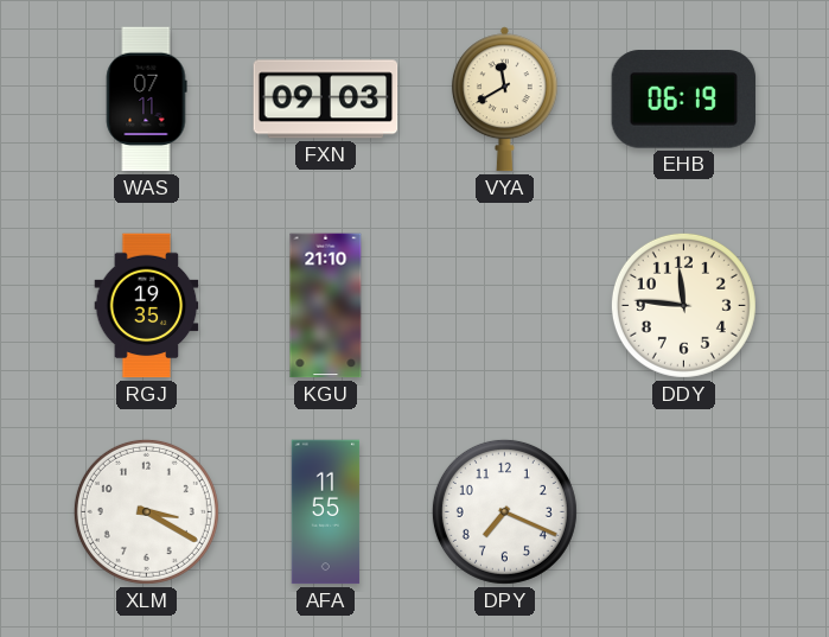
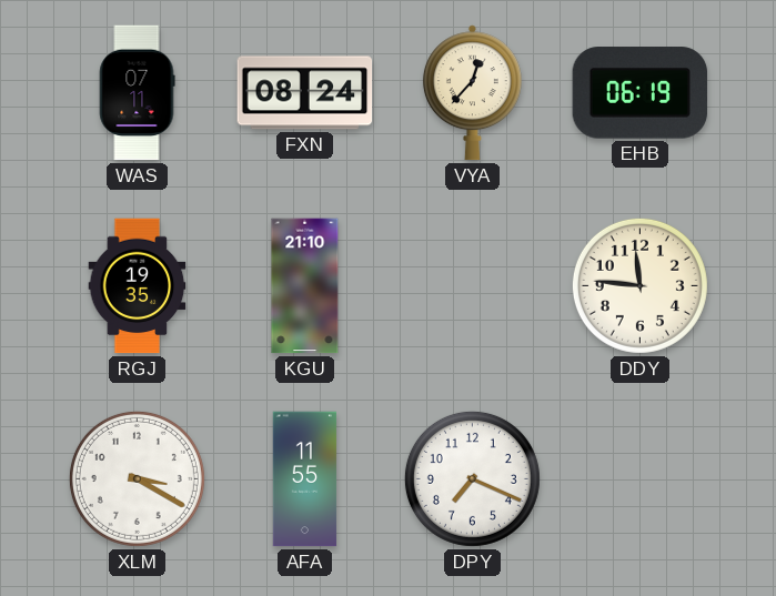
FXN: 09:03 -> 08:24
VYA: 11:40 -> 12:37
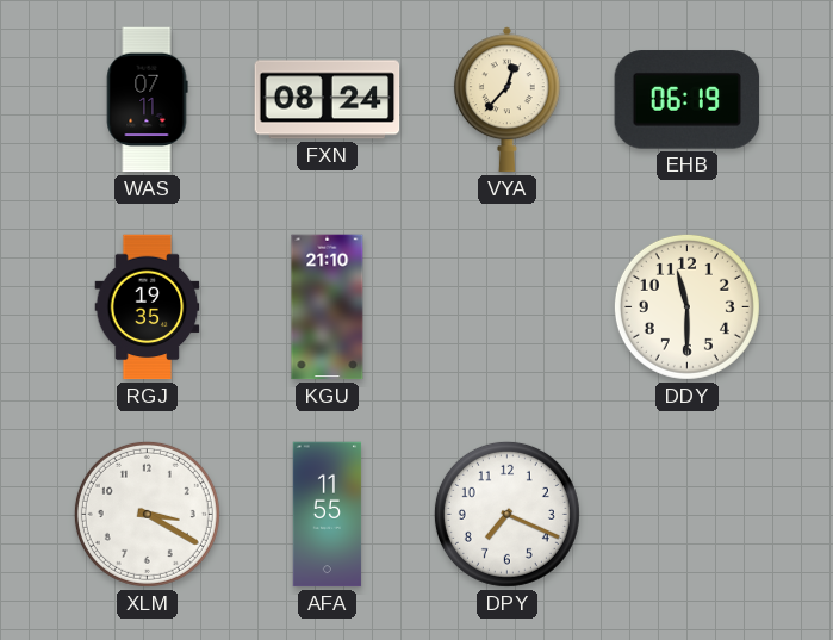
DDY: 11:46 -> 11:30
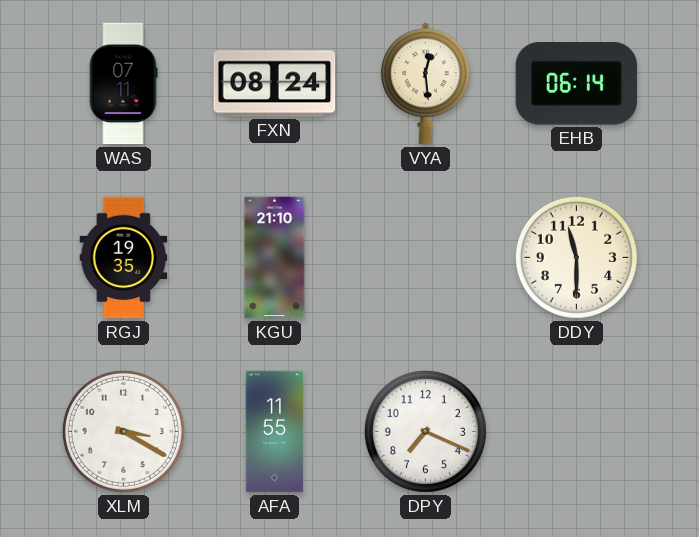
VYA: 12:37 -> 12:29
EHB: 06:19 -> 06:14
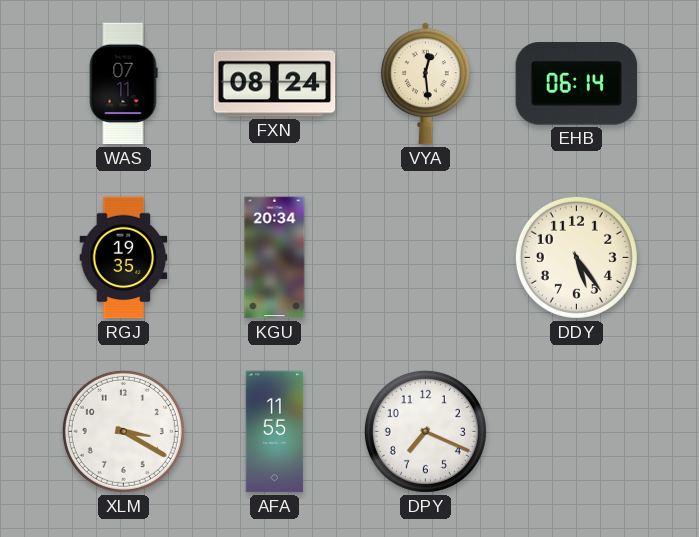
KGU: 21:10 -> 20:34
DDY: 11:30 -> 5:24
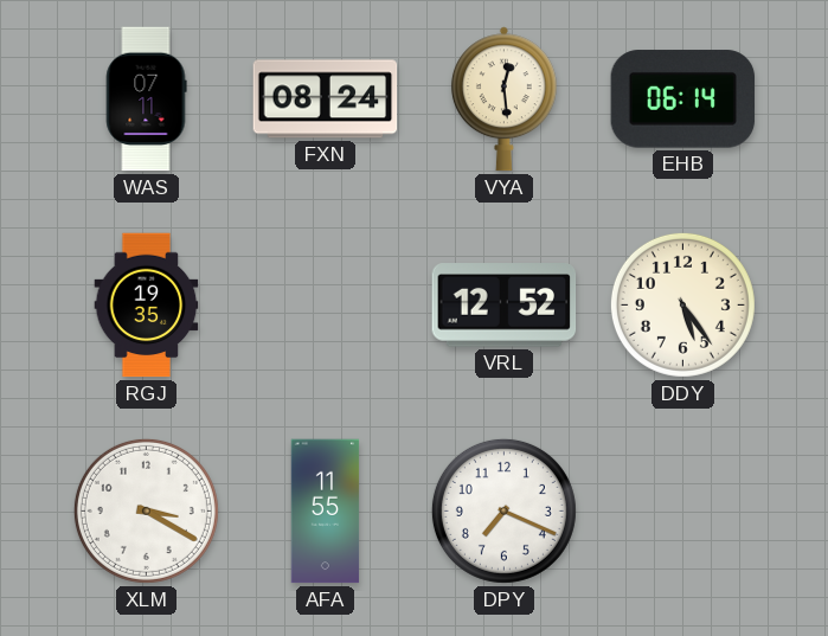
KGU: 20:34 -> none
VRL: none -> 12:52
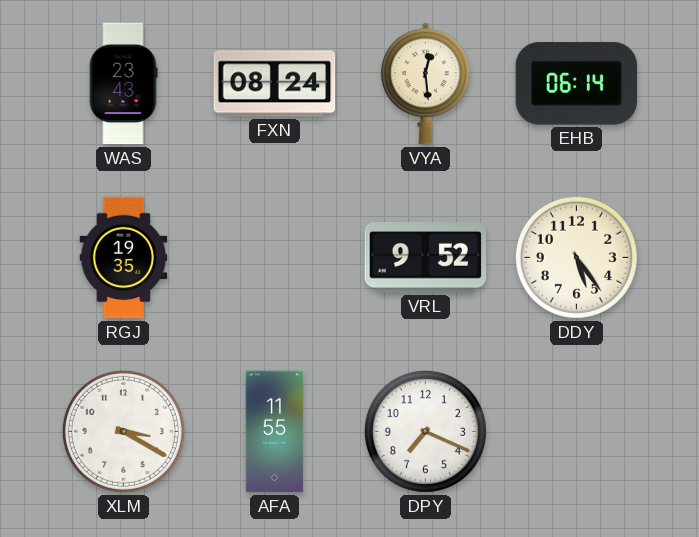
WAS: 07:11 -> 23:43
VRL: 12:52 -> 9:52
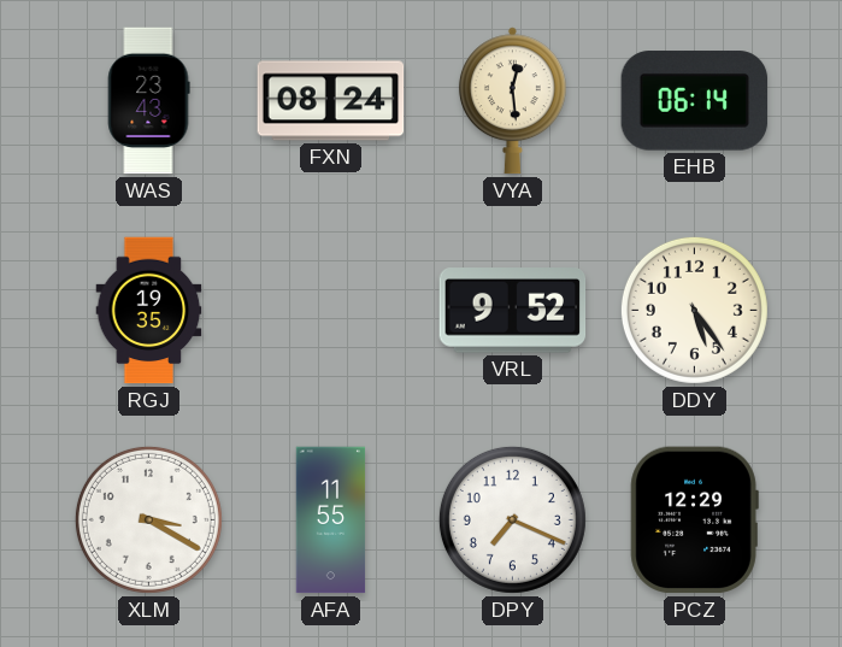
PCZ: none -> 12:29
